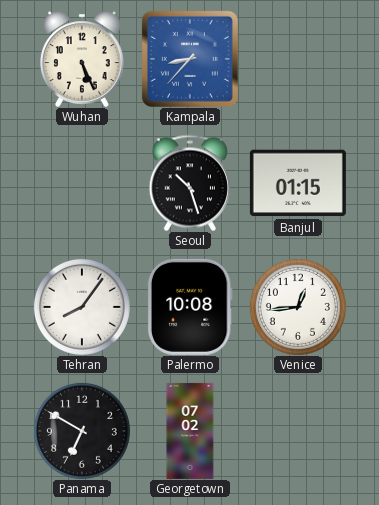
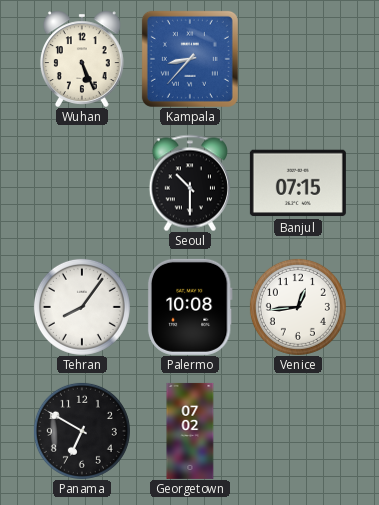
Seoul: 10:27 -> 10:30
Banjul: 01:15 -> 07:15
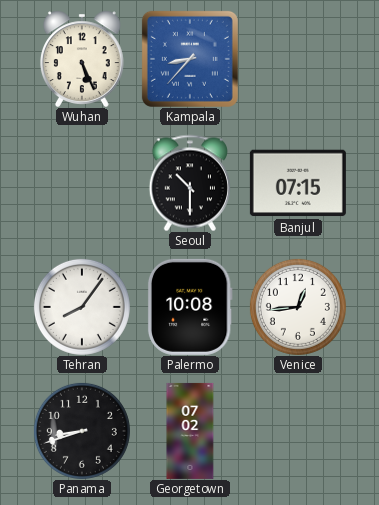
Panama: 6:50 -> 8:42
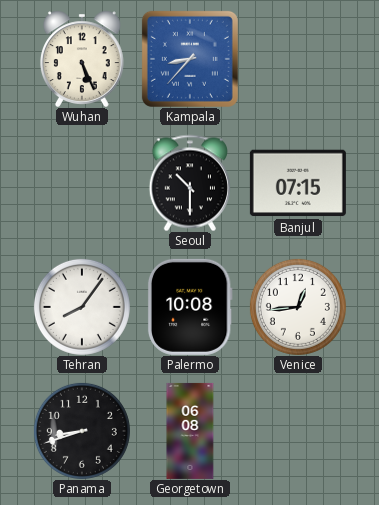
Georgetown: 07:02 -> 06:08
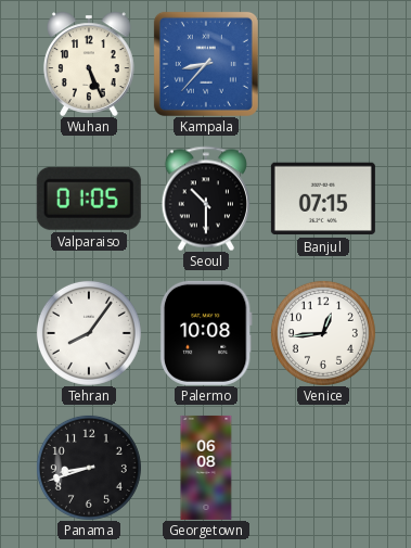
Valparaiso: none -> 01:05
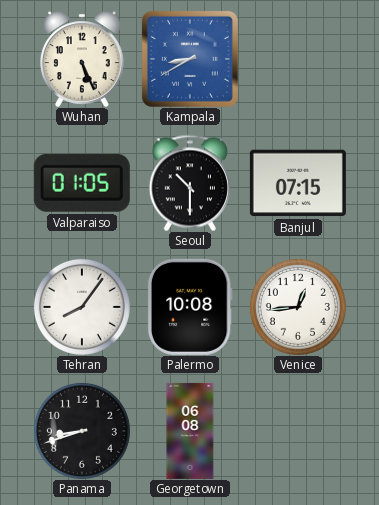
Kampala: 8:37 -> 8:40
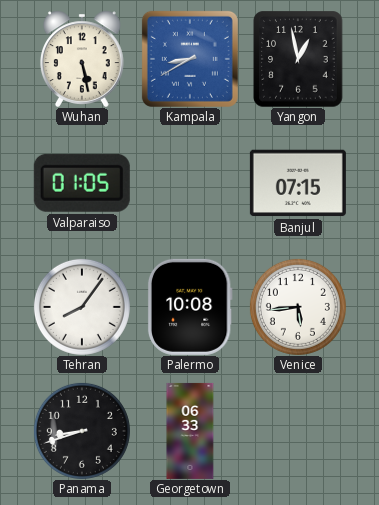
Wuhan: 5:26 -> 5:28
Yangon: none -> 12:58
Seoul: 10:30 -> none
Venice: 12:44 -> 5:44
Georgetown: 06:08 -> 06:33
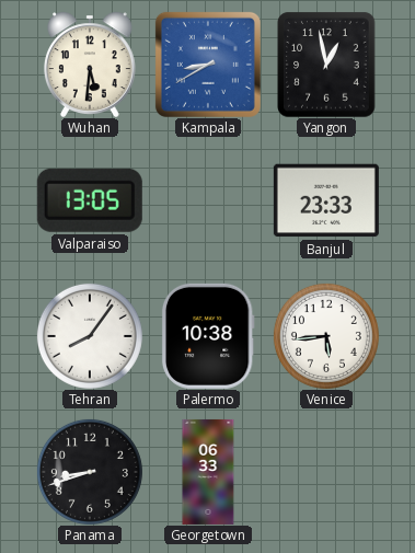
Wuhan: 5:28 -> 5:31
Valparaiso: 01:05 -> 13:05
Banjul: 07:15 -> 23:33
Palermo: 10:08 -> 10:38
